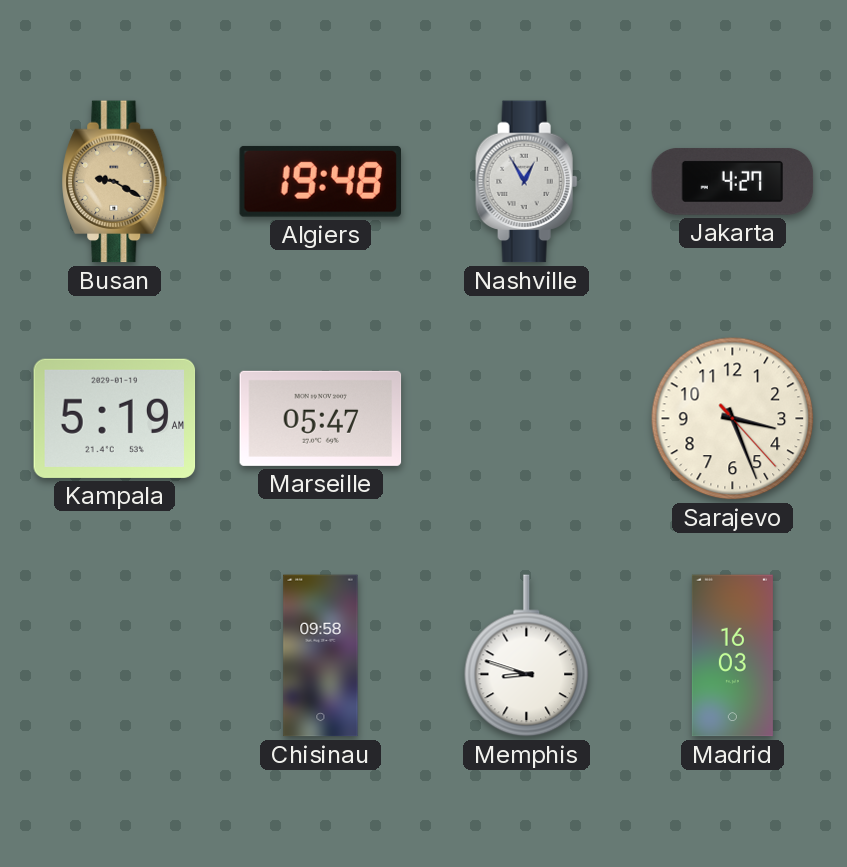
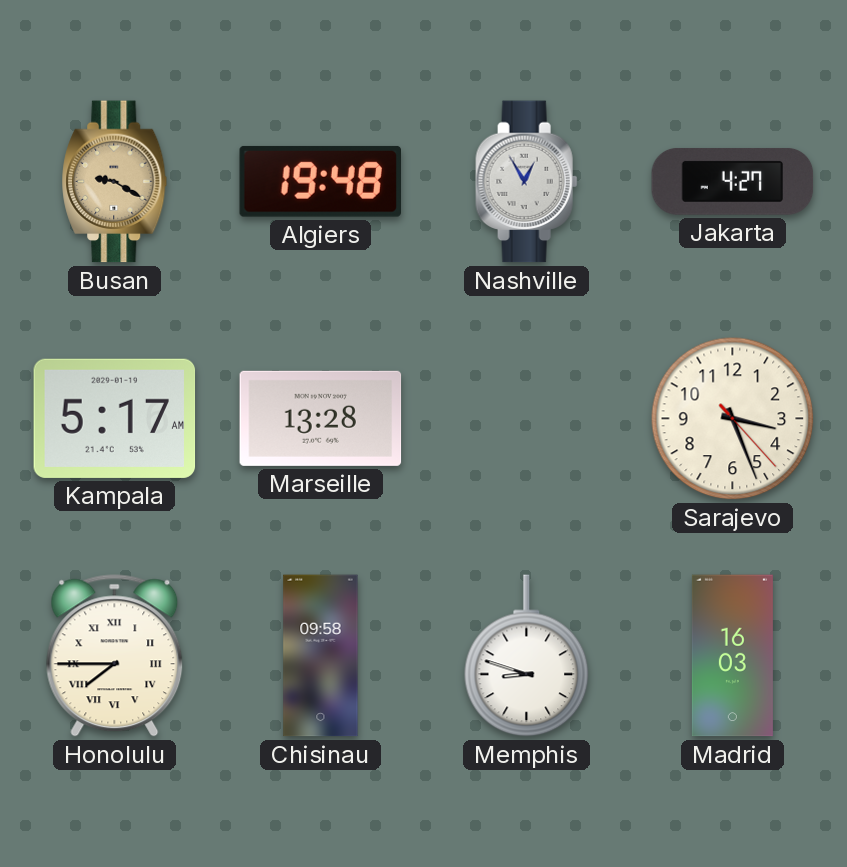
Kampala: 5:19 -> 5:17
Marseille: 05:47 -> 13:28
Honolulu: none -> 7:45
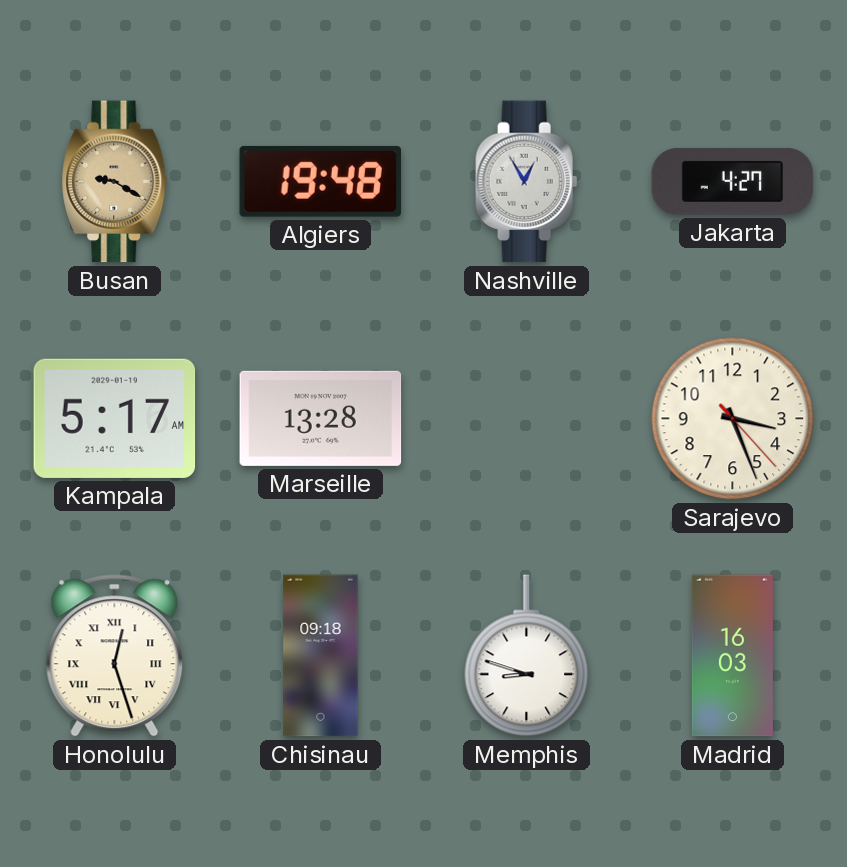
Honolulu: 7:45 -> 12:27
Chisinau: 09:58 -> 09:18
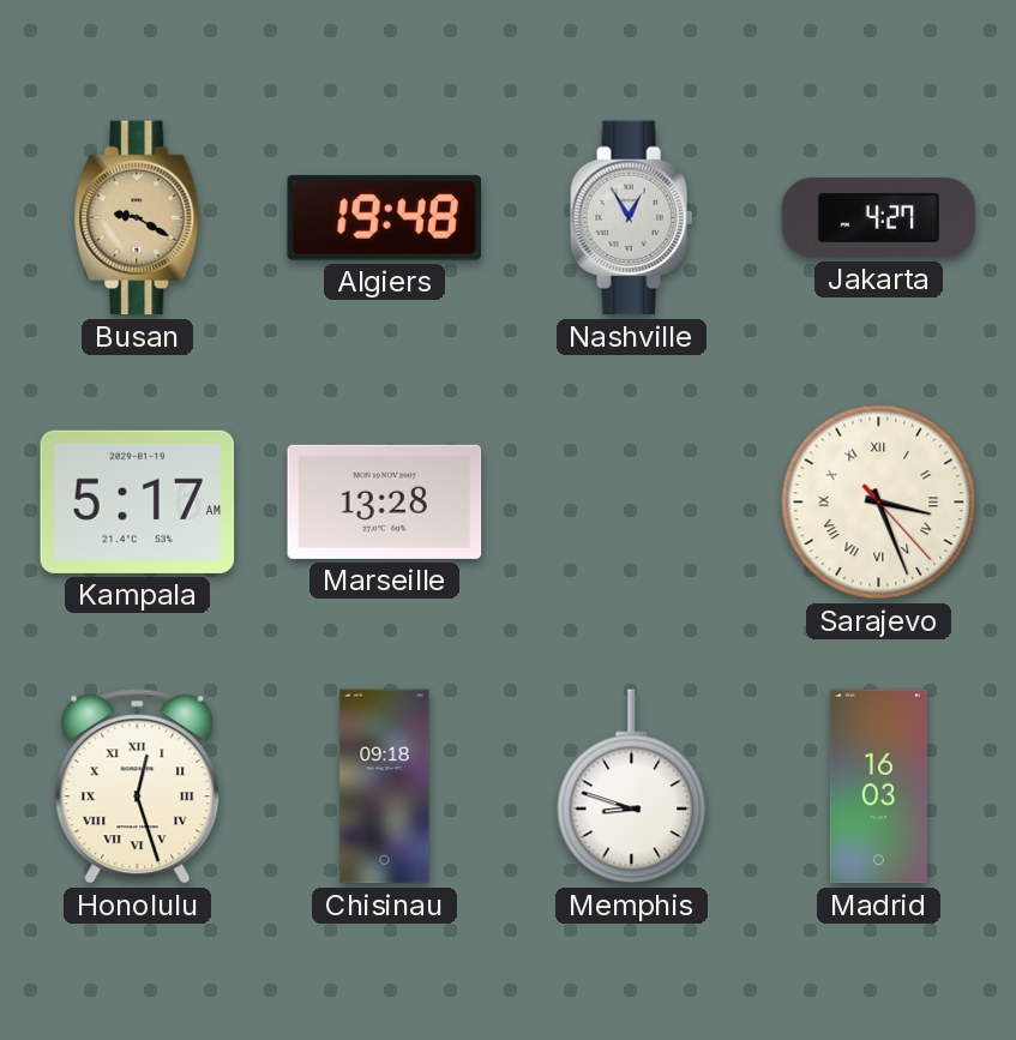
Sarajevo numerals: Arabic -> Roman
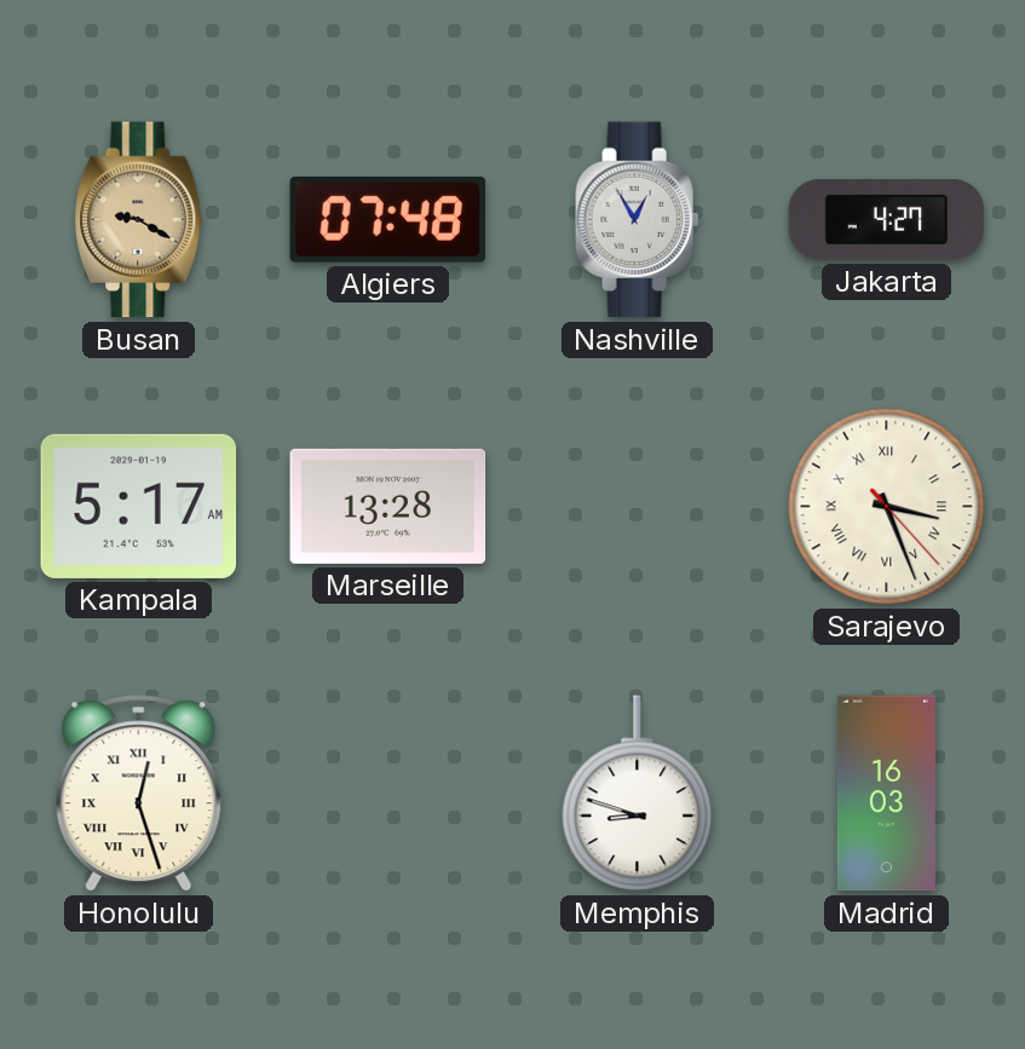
Algiers: 19:48 -> 07:48
Chisinau: 09:18 -> none
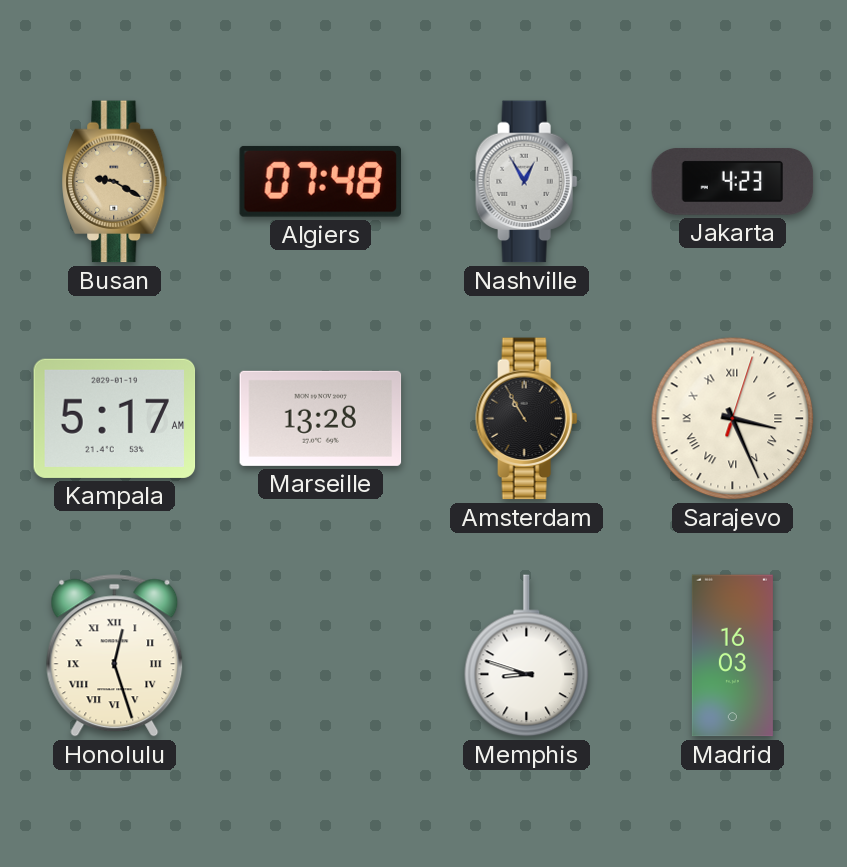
Jakarta: 4:27 -> 4:23
Amsterdam: none -> 10:55
Sarajevo: 3:26:23 -> 3:26:03
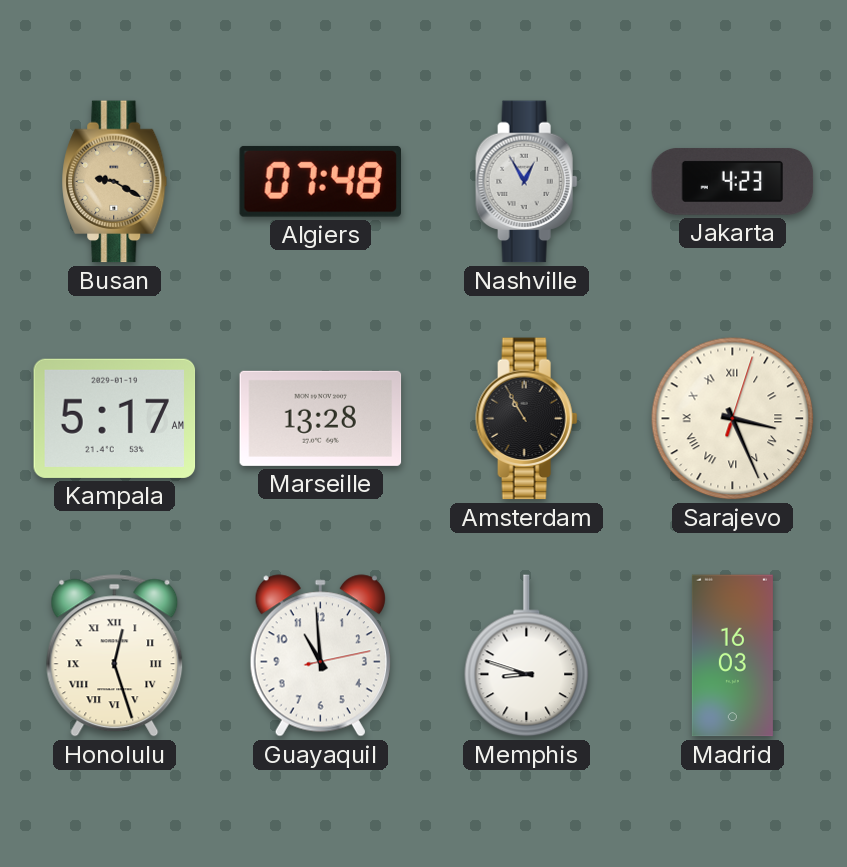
Guayaquil: none -> 10:59
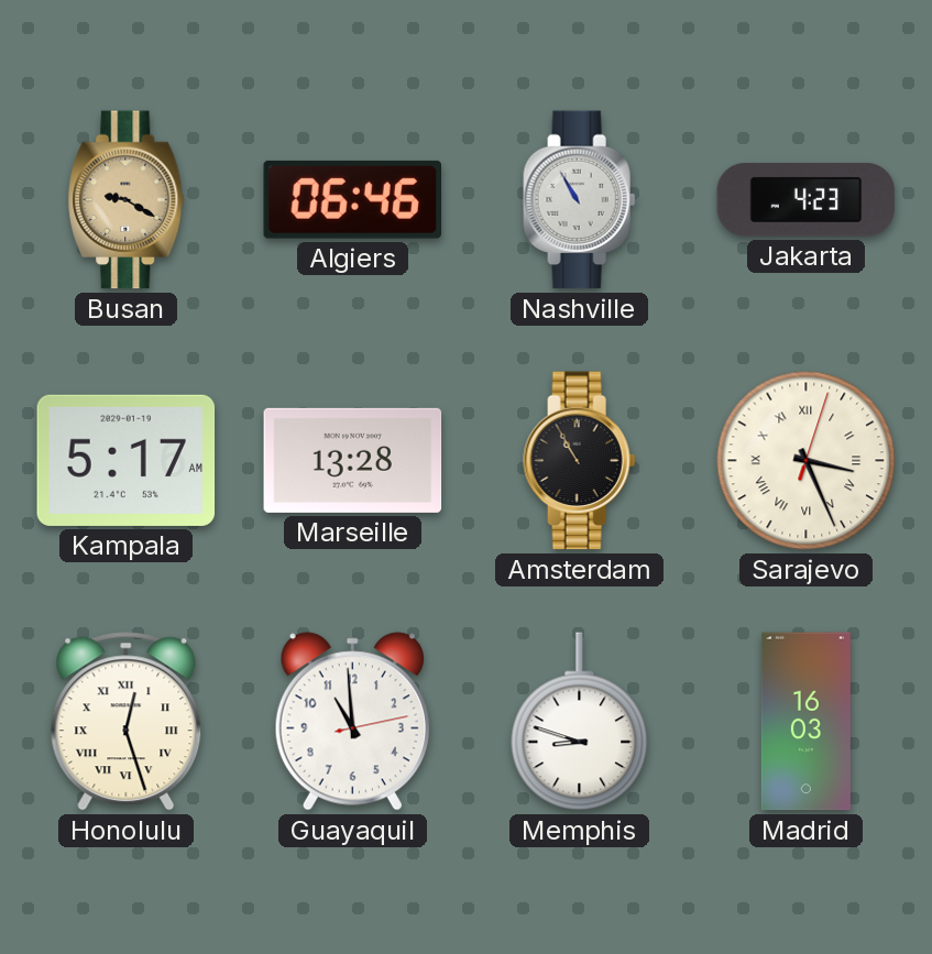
Algiers: 07:48 -> 06:46
Nashville: 12:55 -> 10:55
